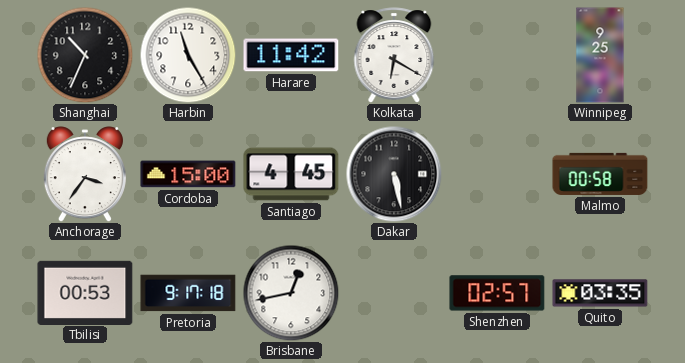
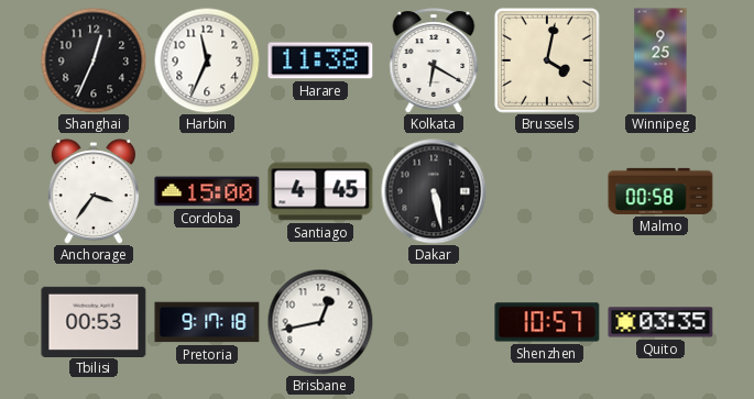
Shanghai: 10:34 -> 12:34
Harbin: 11:25 -> 11:34
Harare: 11:42 -> 11:38
Brussels: none -> 4:02
Shenzhen: 02:57 -> 10:57
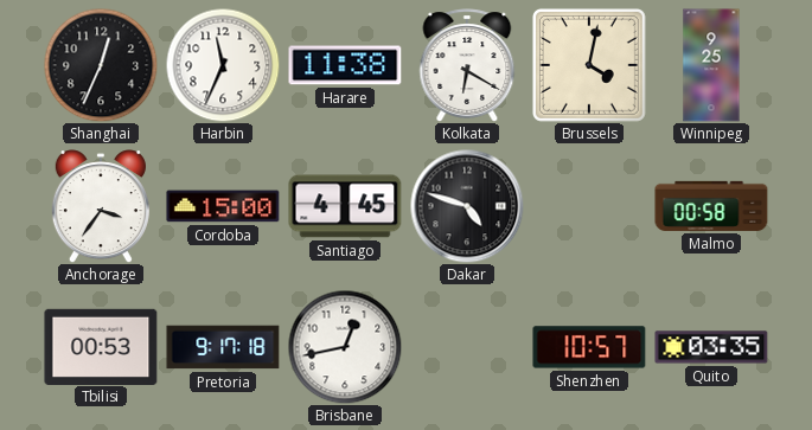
Dakar: 5:28 -> 4:48
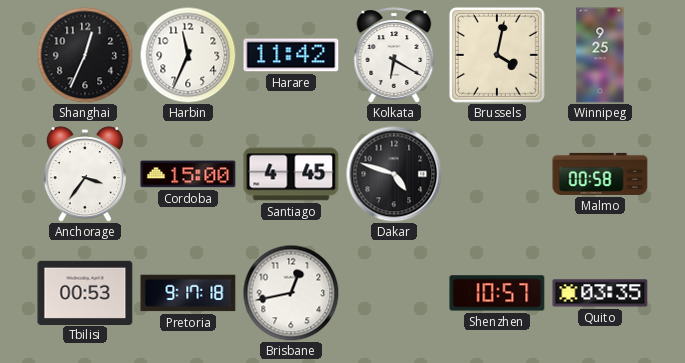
Harare: 11:38 -> 11:42
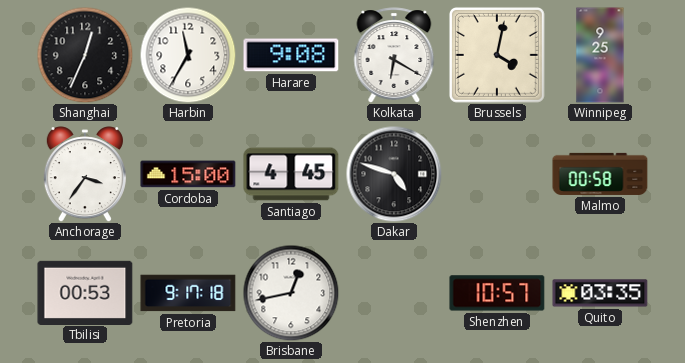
Harbin: 11:34 -> 11:35
Harare: 11:42 -> 9:08
